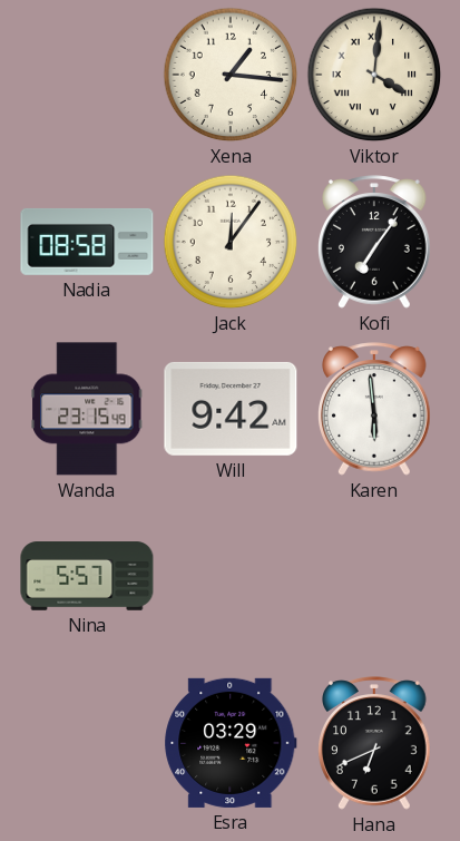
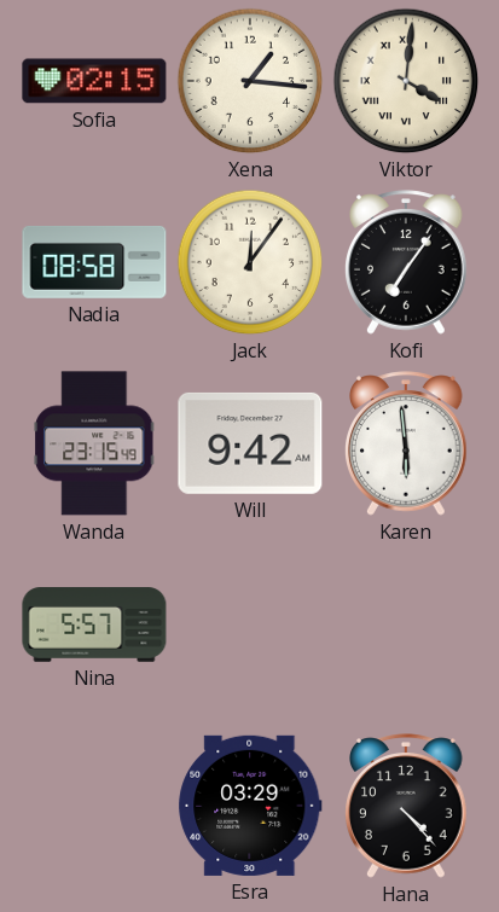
Sofia: none -> 02:15
Hana: 6:41 -> 4:23
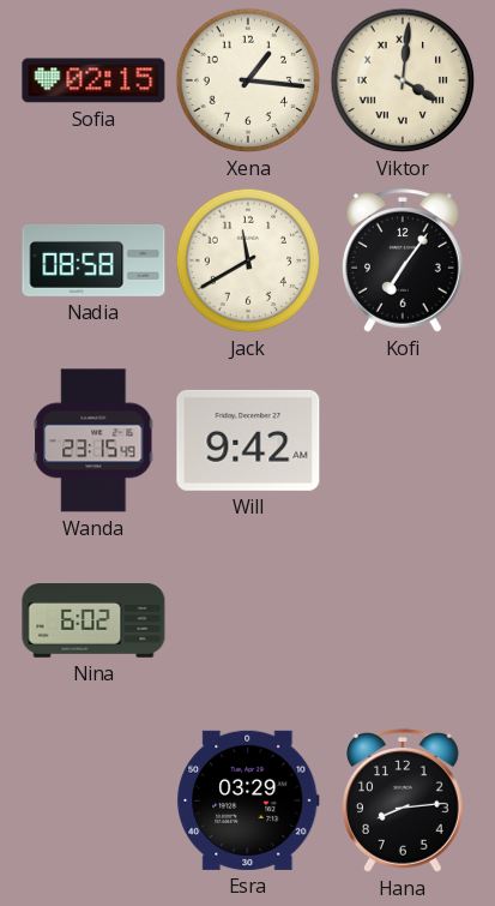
Jack: 12:06 -> 11:40
Karen: 5:59 -> none
Nina: 5:57 -> 6:02
Hana: 4:23 -> 8:14
